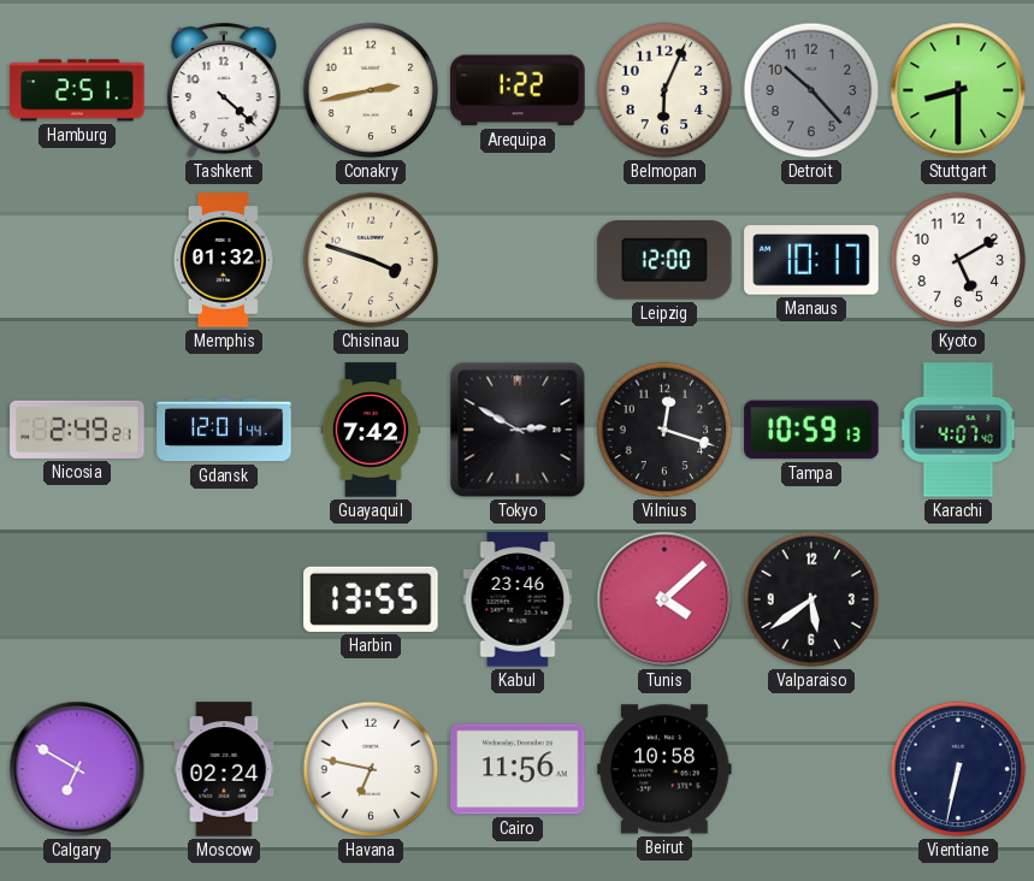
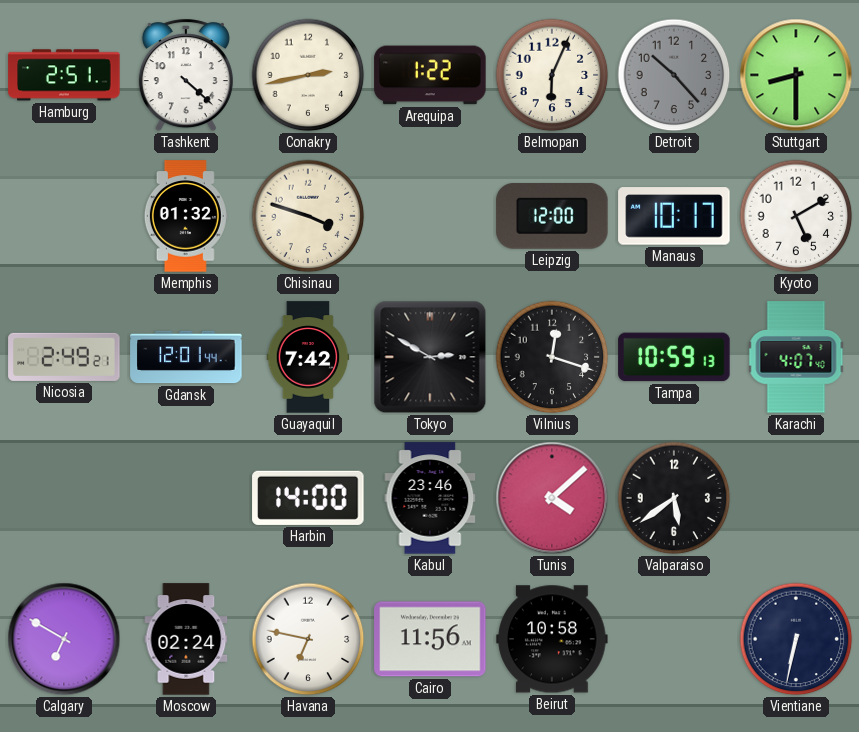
Harbin: 13:55 -> 14:00
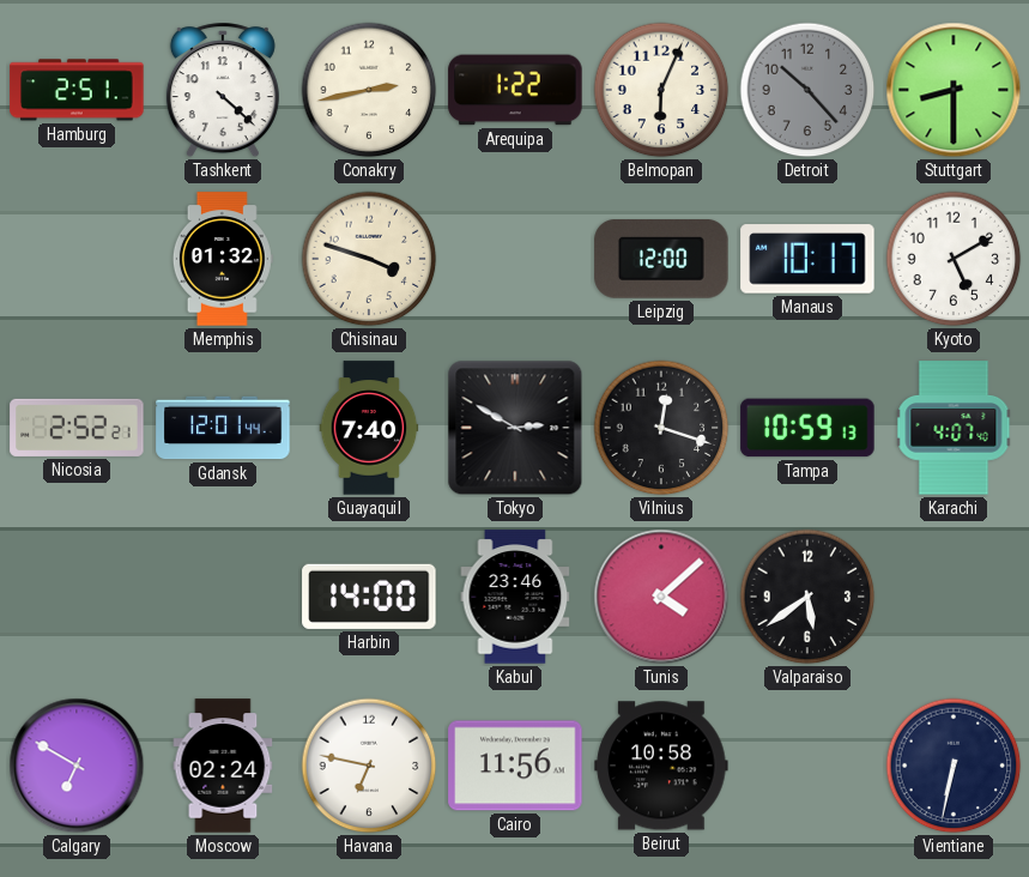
Nicosia: 2:49 -> 2:52
Guayaquil: 7:42 -> 7:40
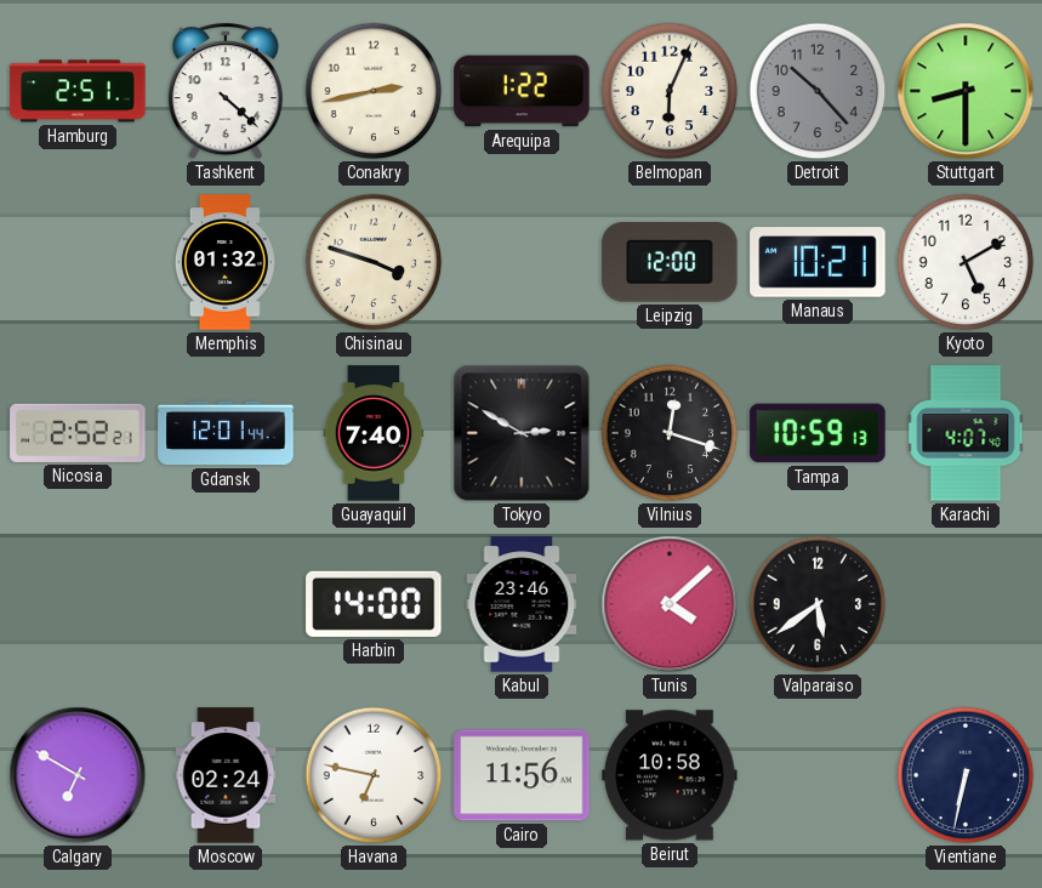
Manaus: 10:17 -> 10:21
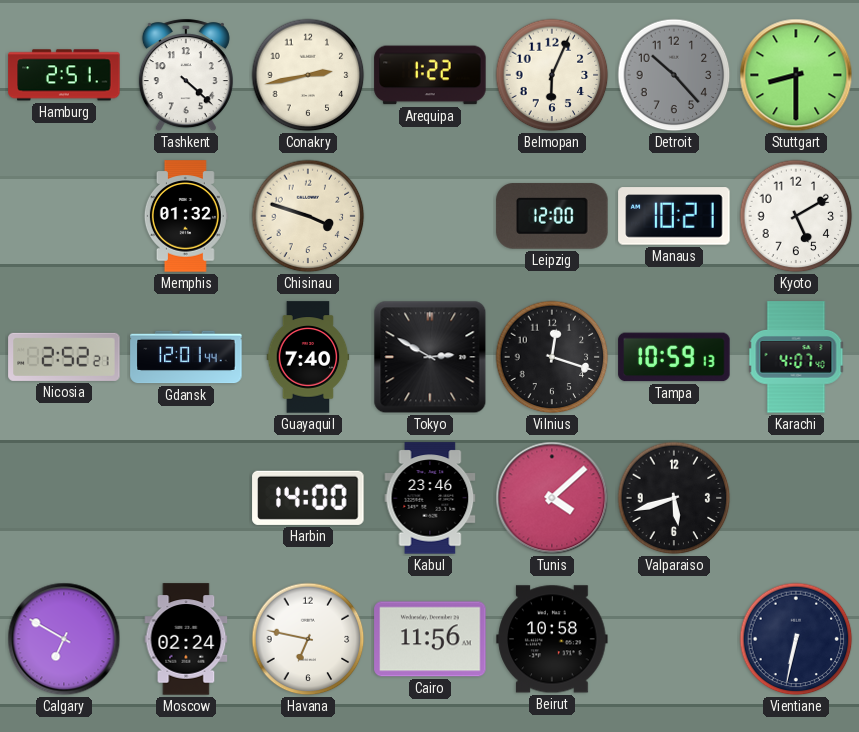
Valparaiso: 5:39 -> 5:42
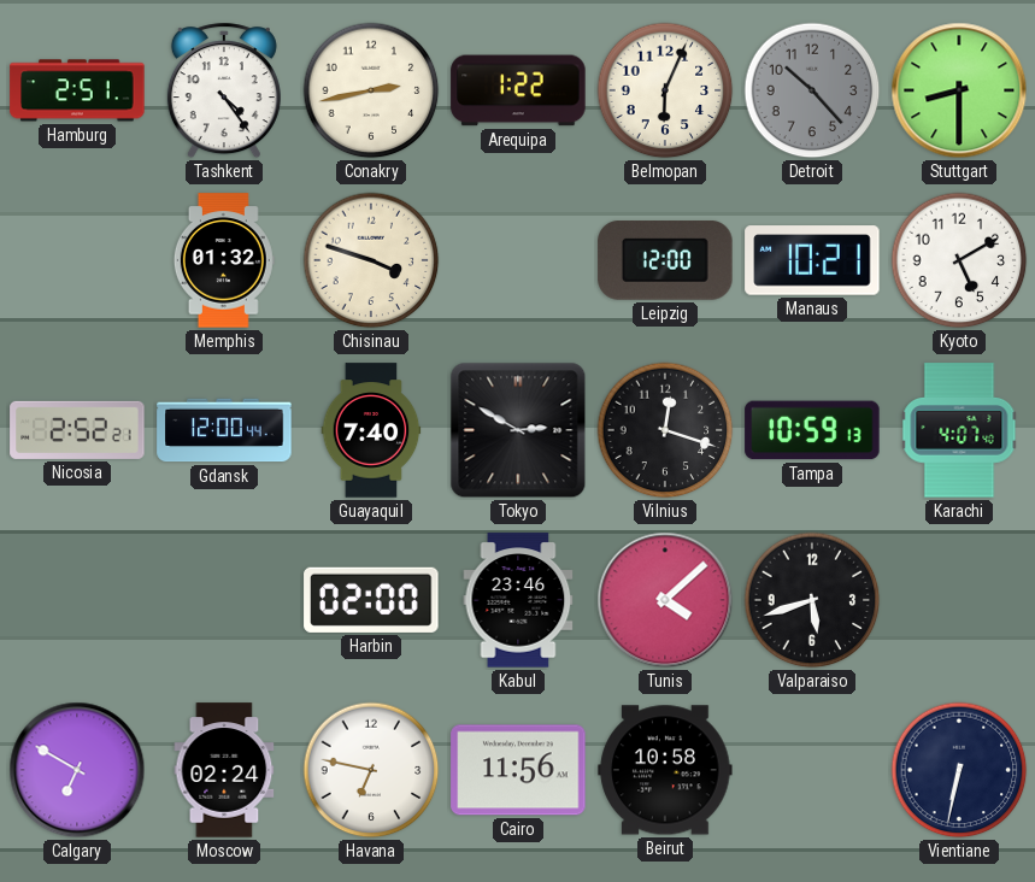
Tashkent: 4:22 -> 4:24
Gdansk: 12:01 -> 12:00
Harbin: 14:00 -> 02:00
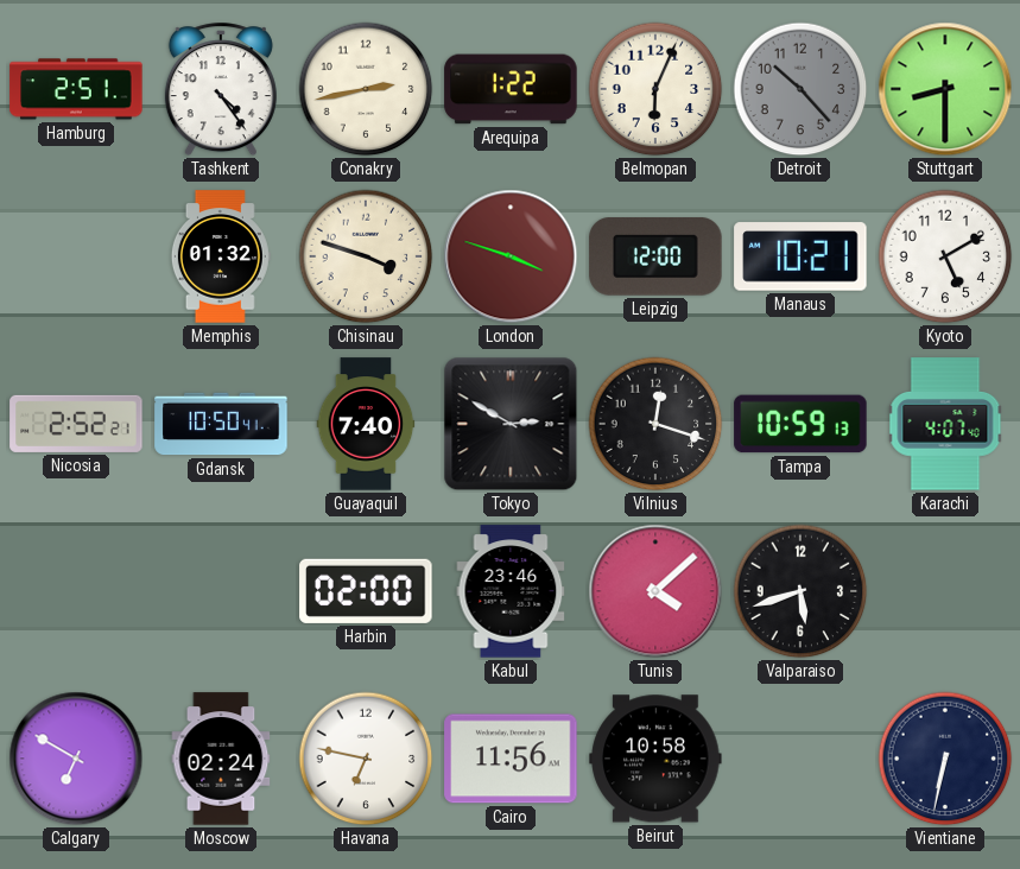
London: none -> 3:48
Gdansk: 12:00 -> 10:50
